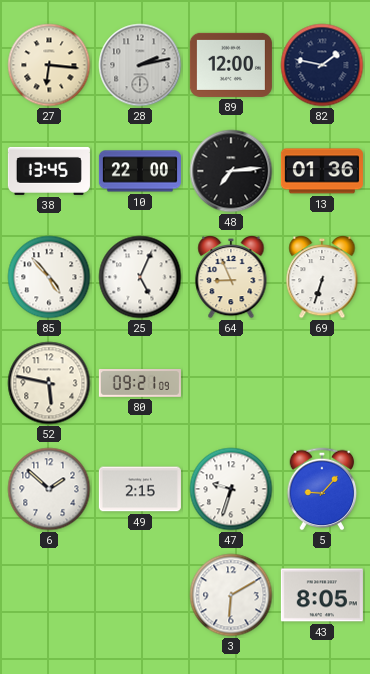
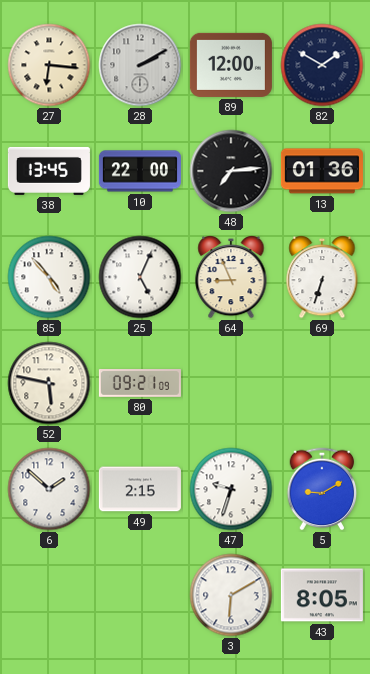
28: 2:13 -> 2:10
82: 1:47 -> 1:50
5: 9:07 -> 9:10
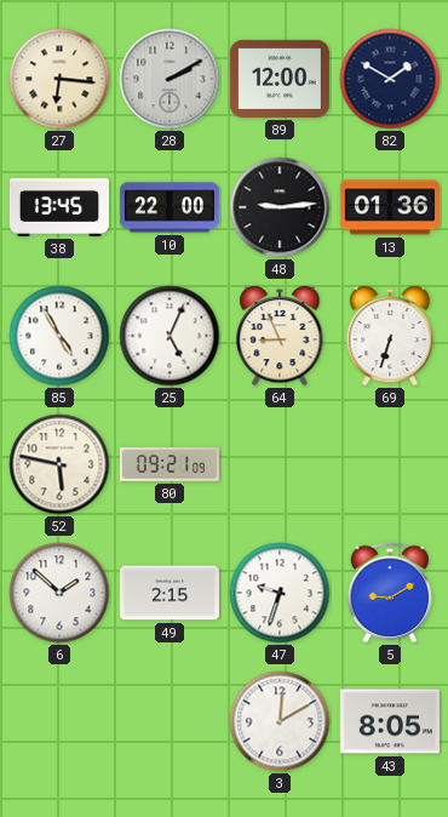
48: 7:14 -> 9:14
85: 4:53 -> 4:55
3: 6:10 -> 12:10
